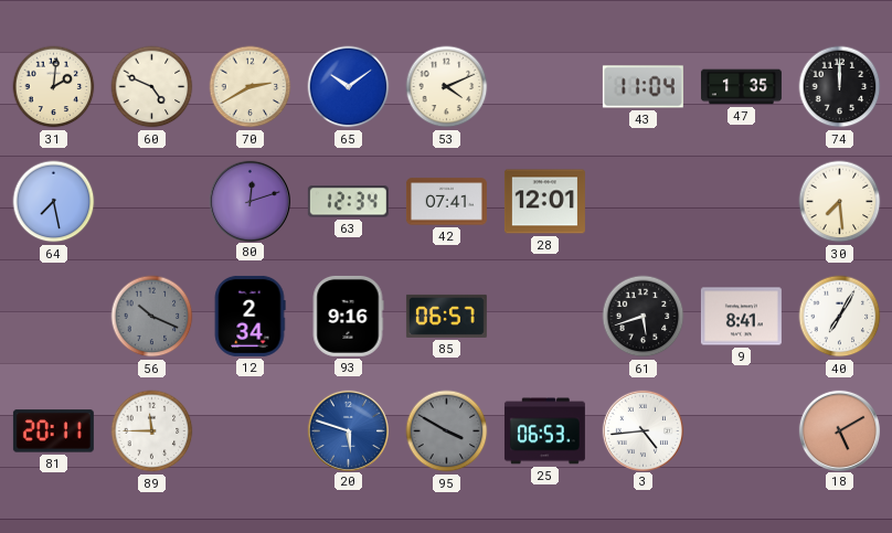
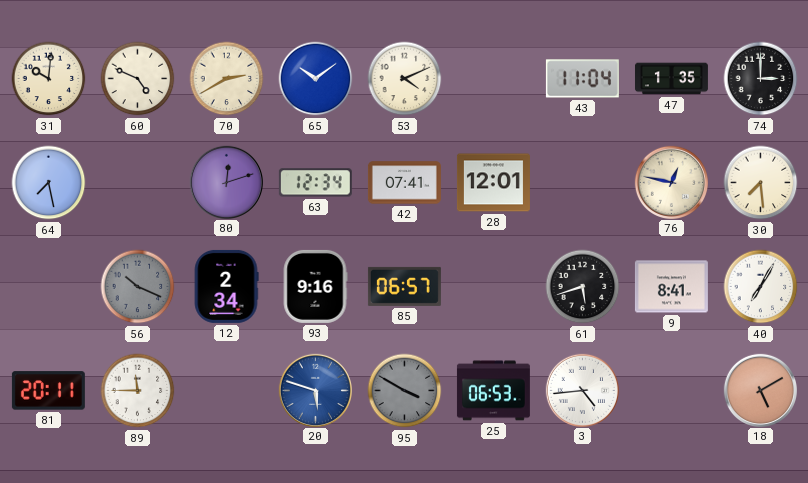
31: 2:01 -> 10:01
74: 12:00 -> 3:00
76: none -> 12:47
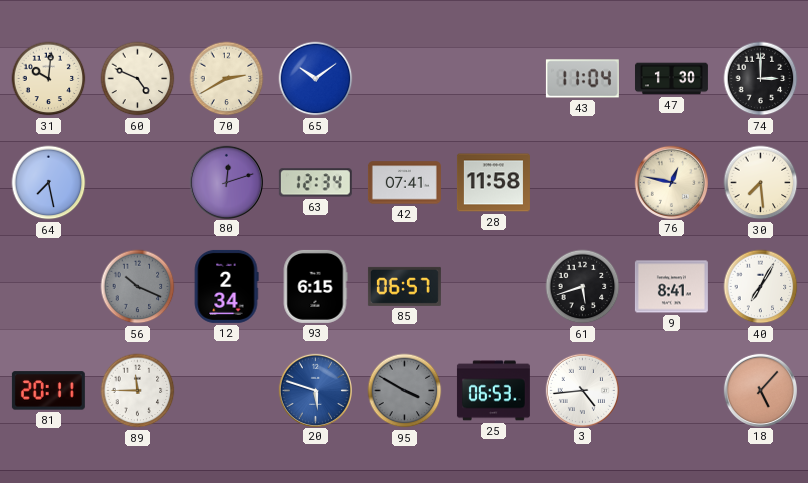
53: 4:11 -> none
47: 1:35 -> 1:30
28: 12:01 -> 11:58
93: 9:16 -> 6:15
18: 5:10 -> 5:07
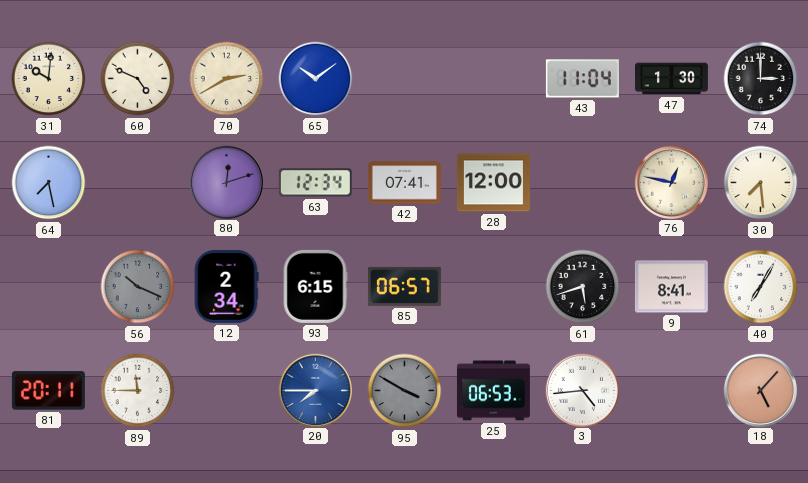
28: 11:58 -> 12:00
20: 5:48 -> 7:45
